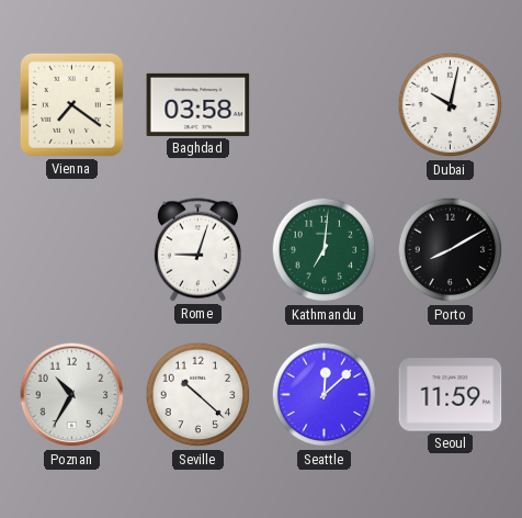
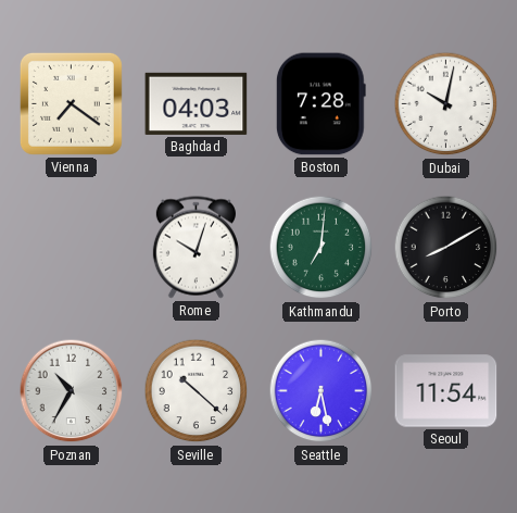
Baghdad: 03:58 -> 04:03
Boston: none -> 7:28
Rome: 9:03 -> 10:03
Seattle: 12:08 -> 6:28
Seoul: 11:59 -> 11:54
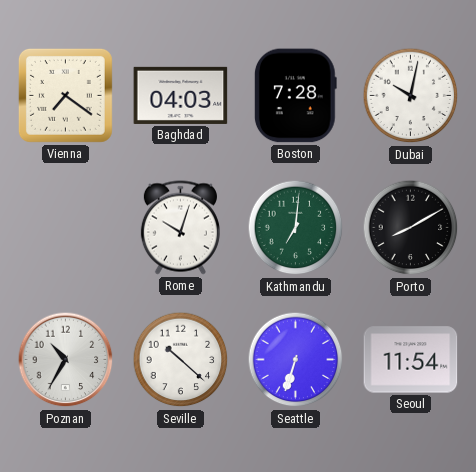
Seattle: 6:28 -> 6:33
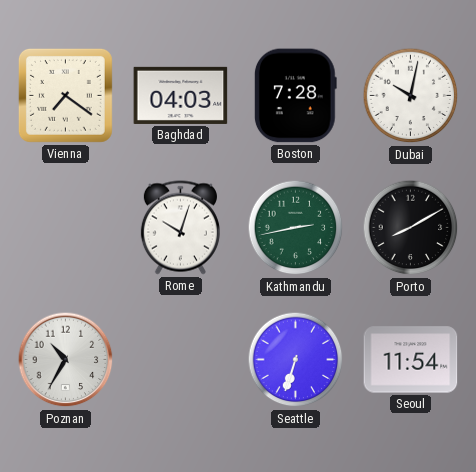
Kathmandu: 7:01 -> 2:43
Seville: 10:22 -> none
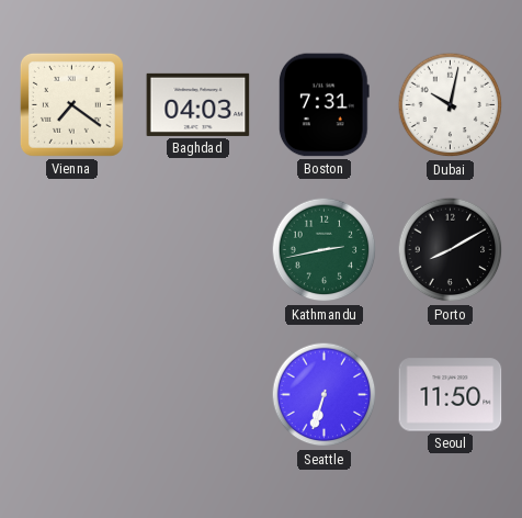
Boston: 7:28 -> 7:31
Rome: 10:03 -> none
Poznan: 10:35 -> none
Seoul: 11:54 -> 11:50
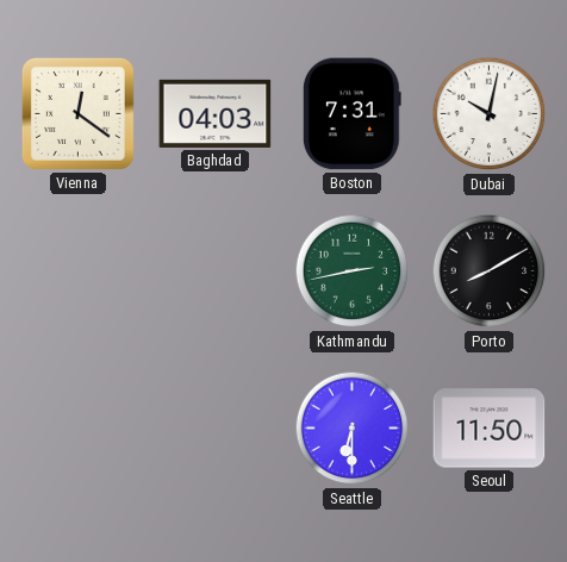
Vienna: 7:21 -> 12:21
Seattle: 6:33 -> 6:30
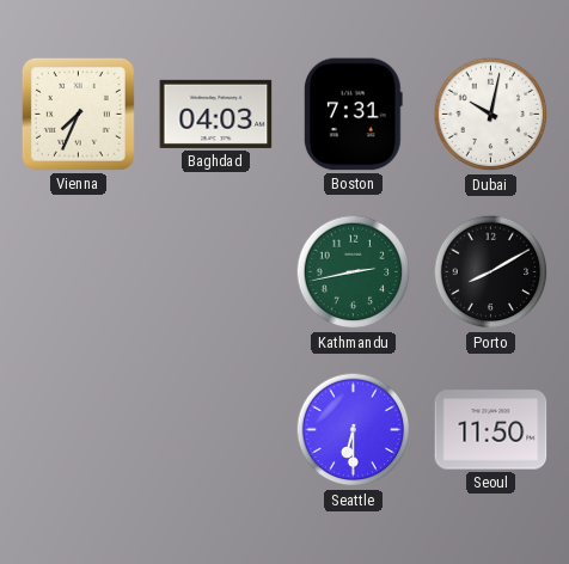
Vienna: 12:21 -> 7:34
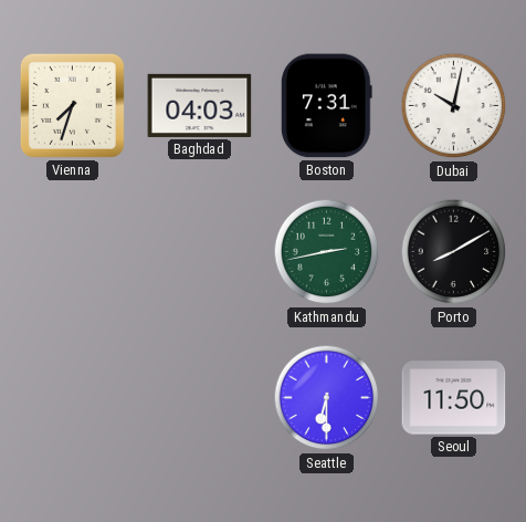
Vienna: 7:34 -> 7:33
